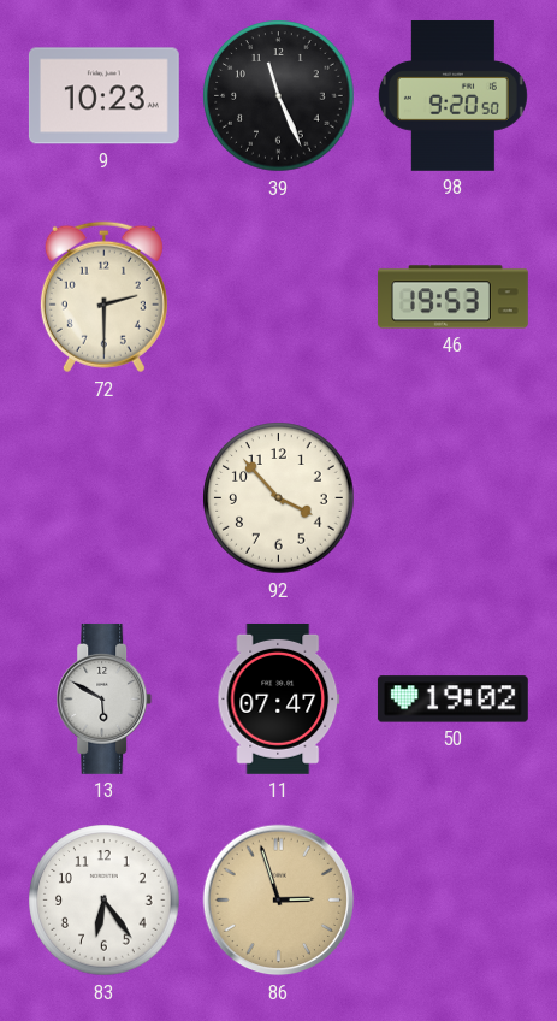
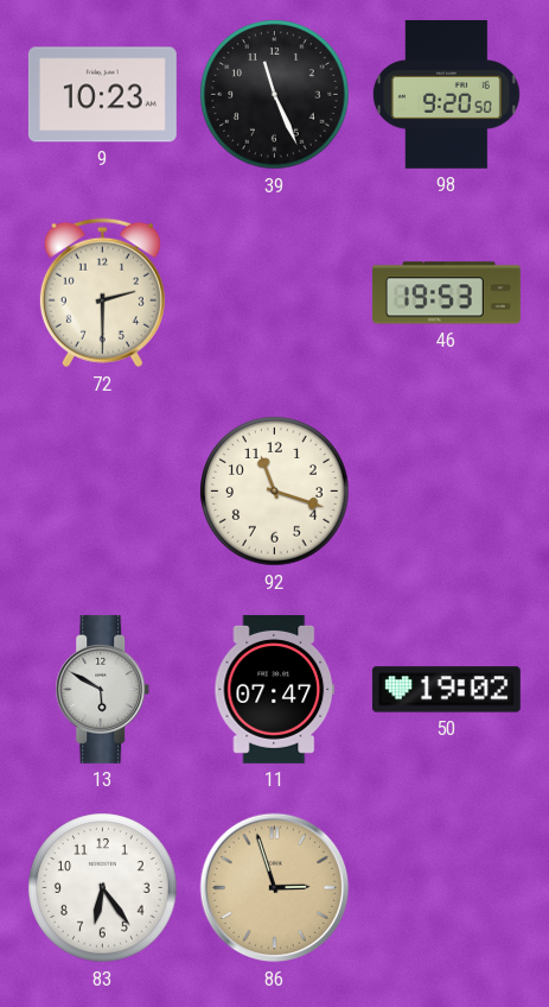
92: 3:53 -> 11:18
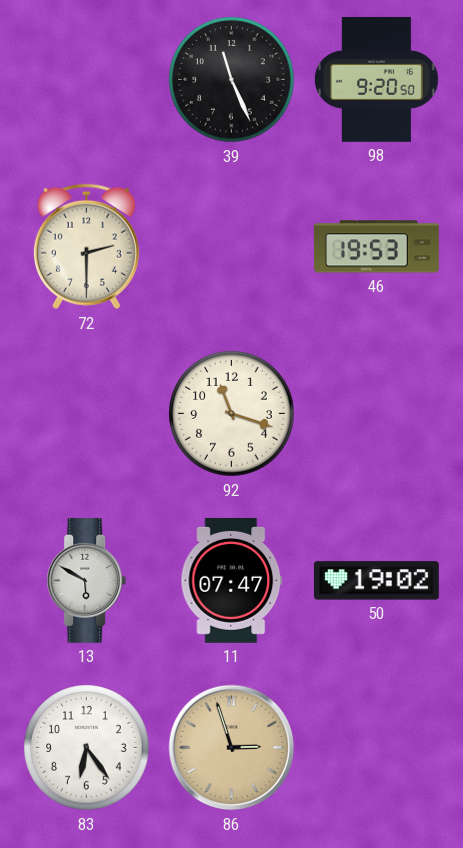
9: 10:23 -> none
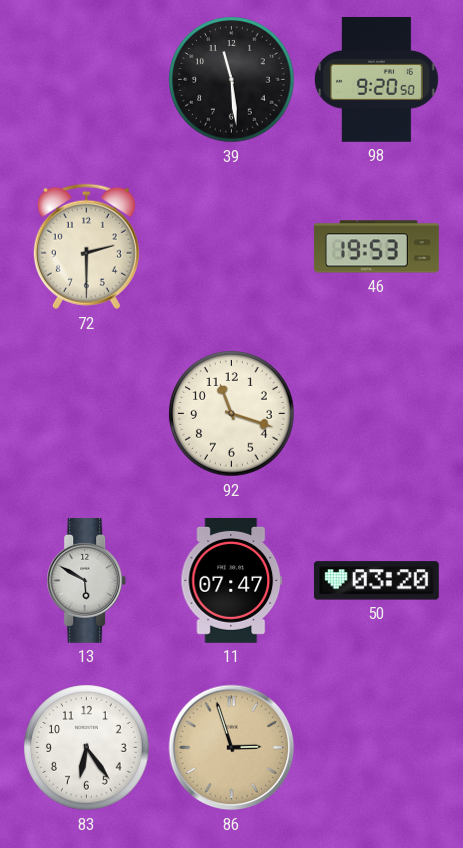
39: 11:26 -> 11:29
50: 19:02 -> 03:20
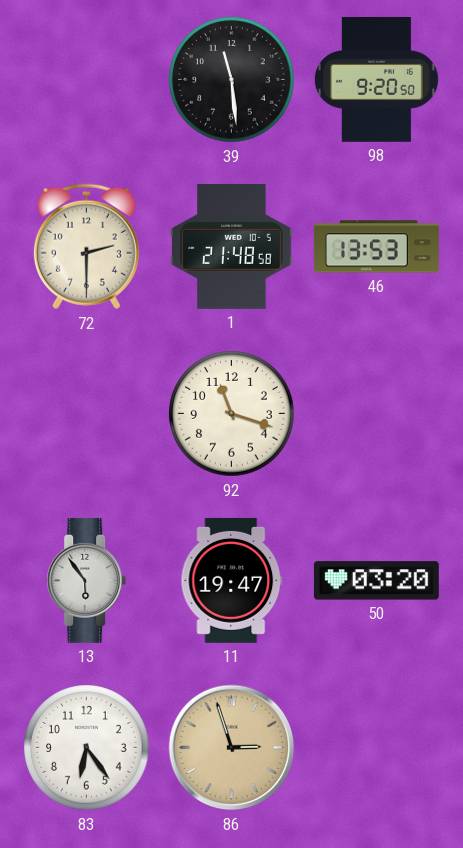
1: none -> 21:48
46: 19:53 -> 13:53
13: 5:50 -> 5:54
11: 07:47 -> 19:47
